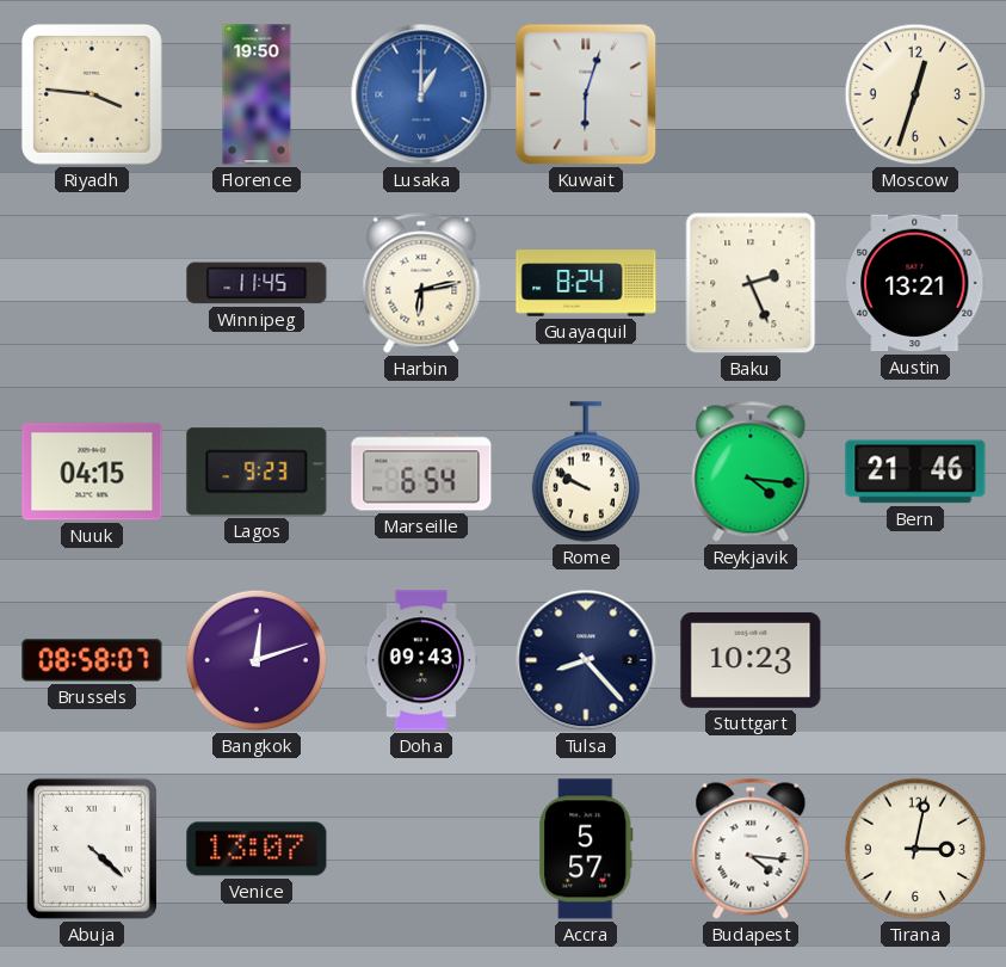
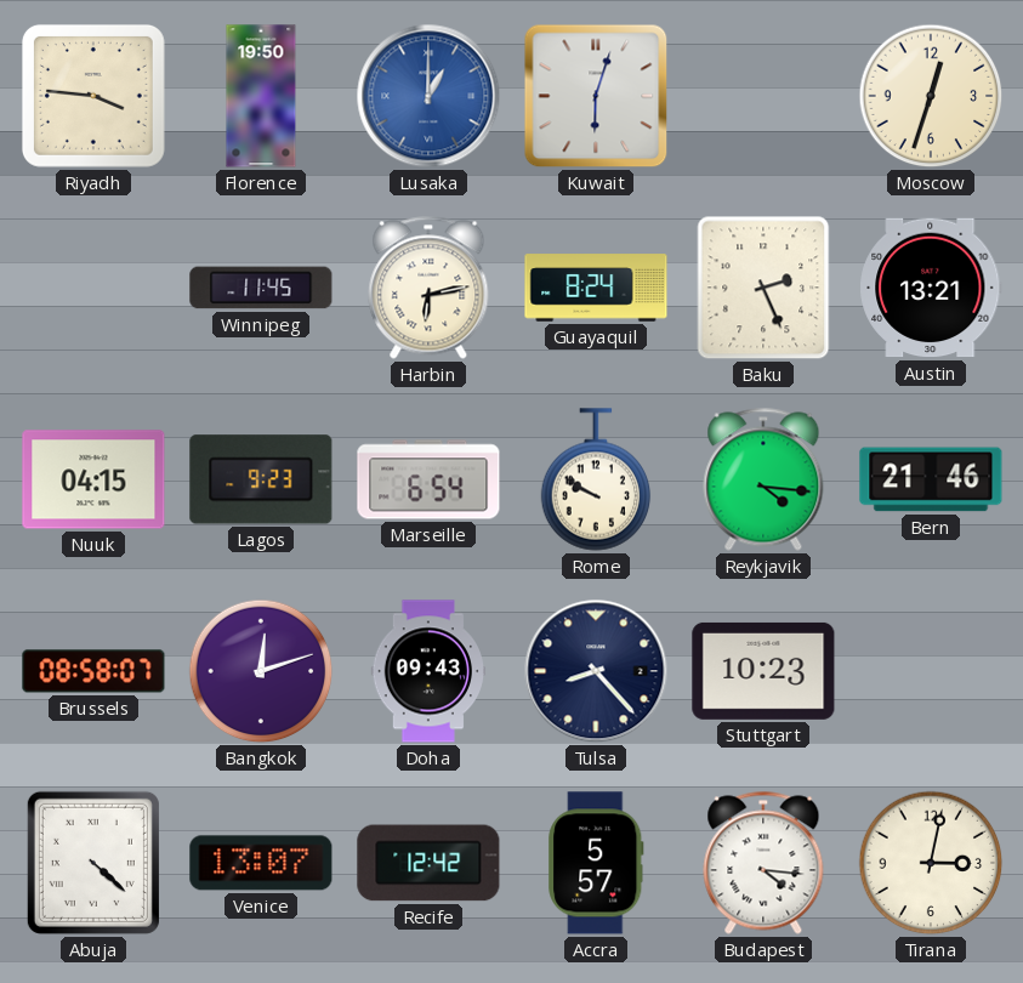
Recife: none -> 12:42
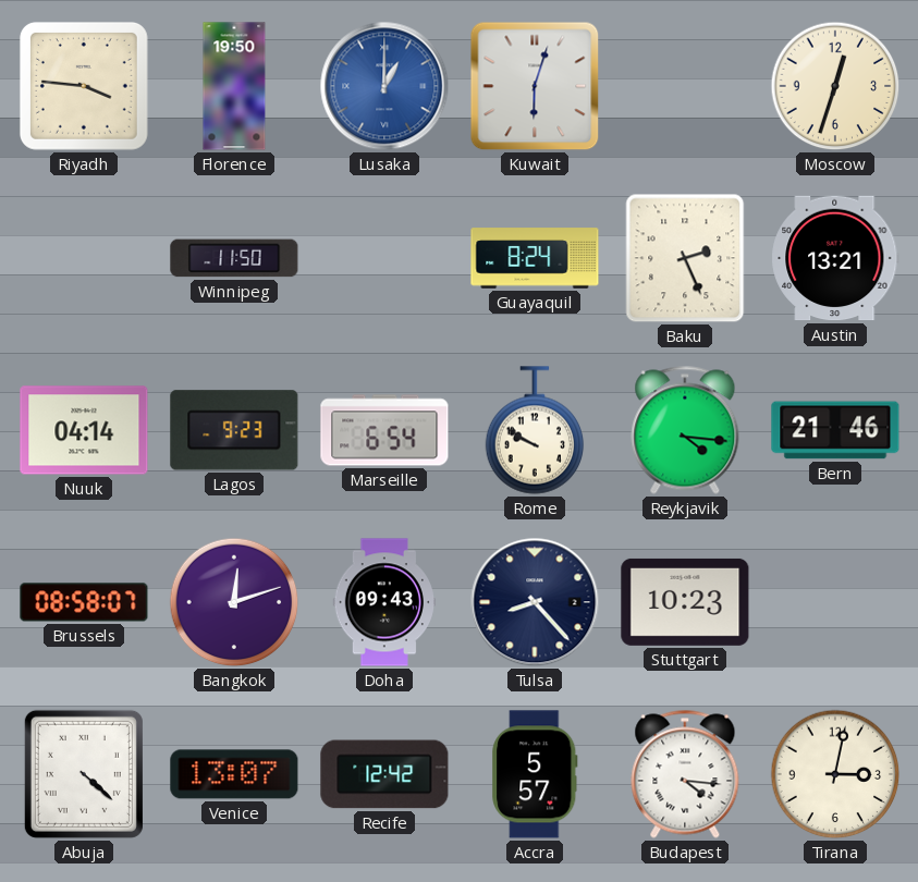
Winnipeg: 11:45 -> 11:50
Harbin: 6:13 -> none
Nuuk: 04:15 -> 04:14
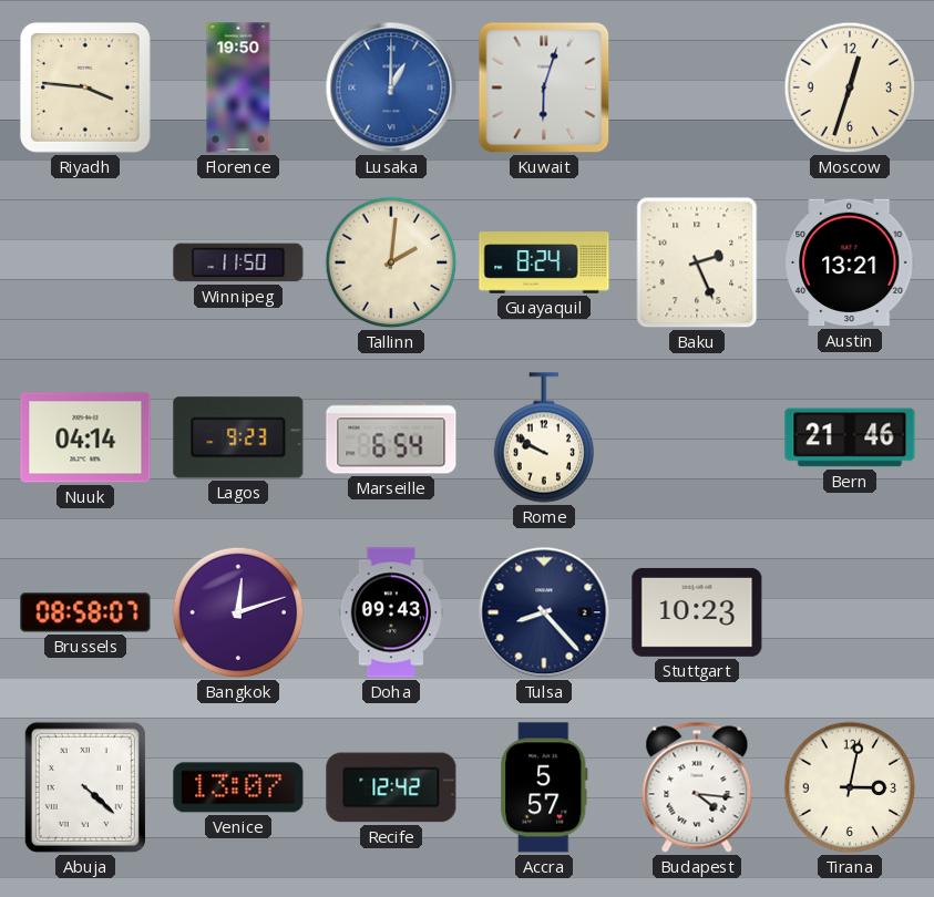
Tallinn: none -> 2:01
Reykjavik: 4:16 -> none
